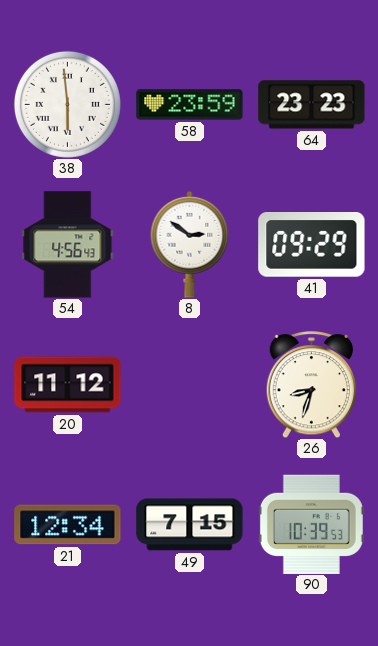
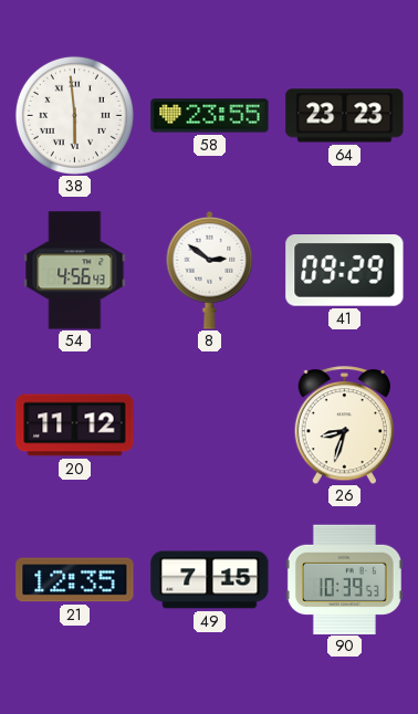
58: 23:59 -> 23:55
21: 12:34 -> 12:35
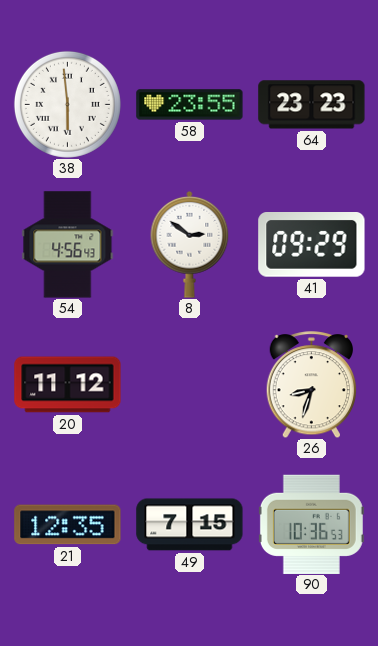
90: 10:39 -> 10:36
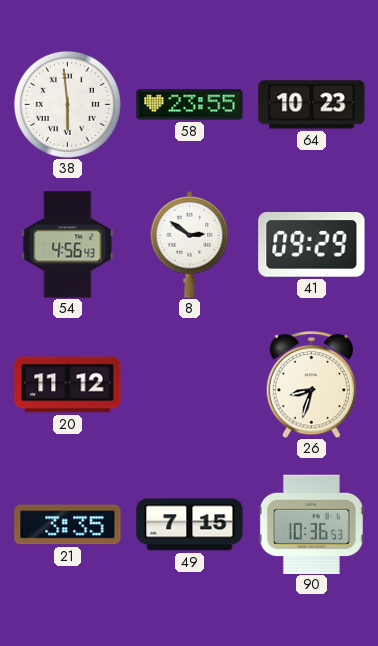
64: 23:23 -> 10:23
21: 12:35 -> 3:35
